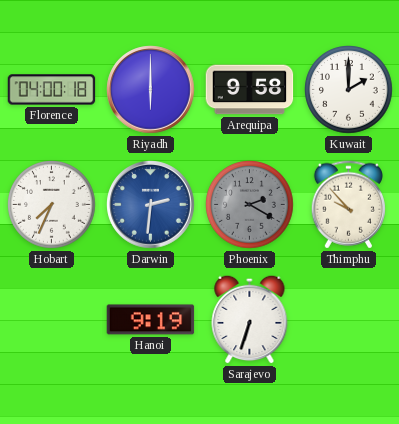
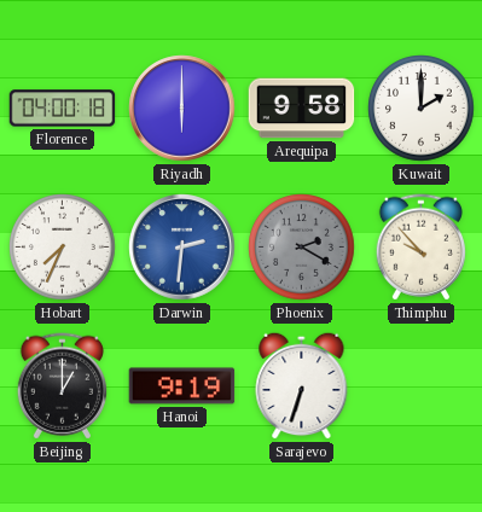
Beijing: none -> 1:00
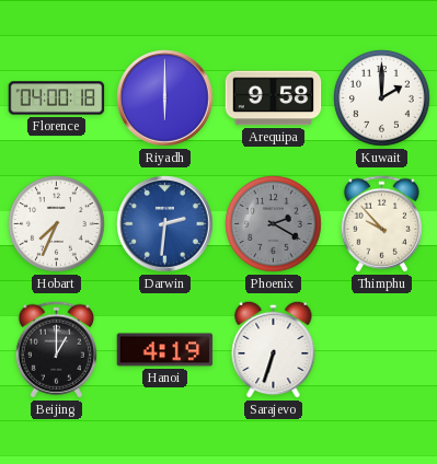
Hanoi: 9:19 -> 4:19
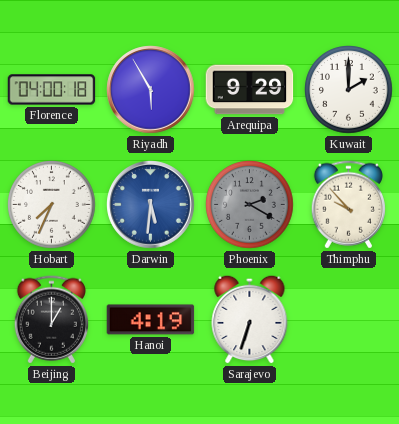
Riyadh: 6:00 -> 5:55
Arequipa: 9:58 -> 9:29
Darwin: 2:31 -> 5:31
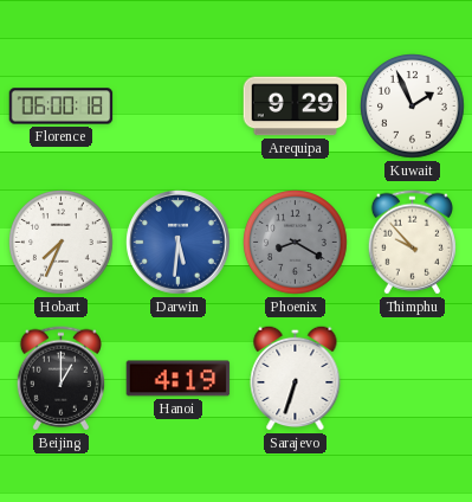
Florence: 04:00 -> 06:00
Riyadh: 5:55 -> none
Kuwait: 2:00 -> 1:56
Phoenix: 2:20 -> 8:20
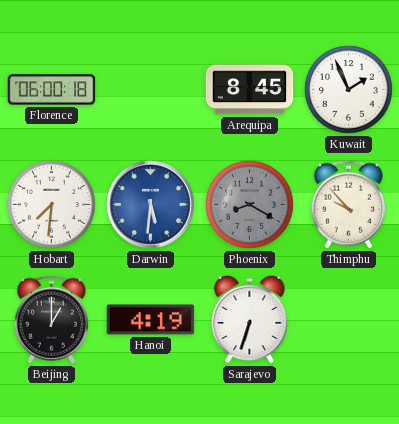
Arequipa: 9:29 -> 8:45
Hobart: 7:34 -> 7:31
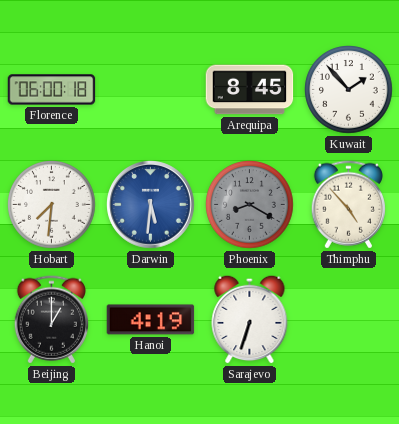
Kuwait: 1:56 -> 1:53
Thimphu: 9:53 -> 4:53
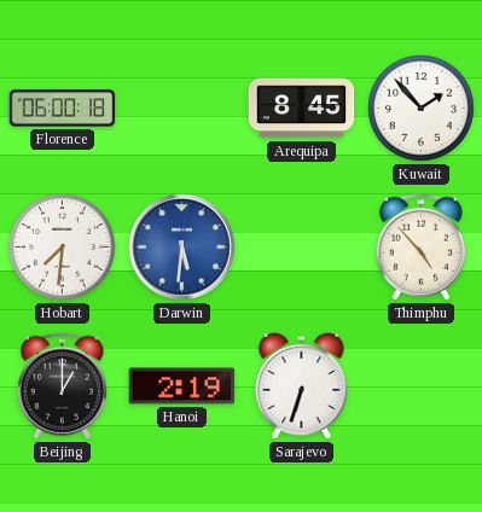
Phoenix: 8:20 -> none
Hanoi: 4:19 -> 2:19
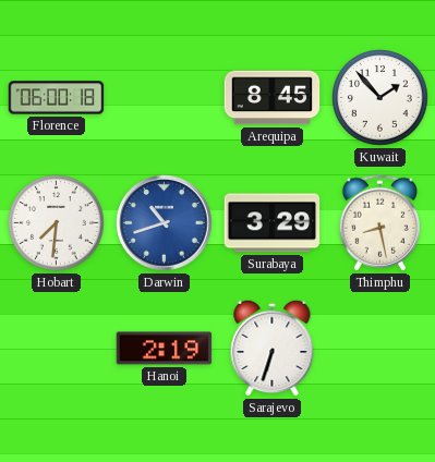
Darwin: 5:31 -> 10:42
Surabaya: none -> 3:29
Thimphu: 4:53 -> 8:28
Beijing: 1:00 -> none
